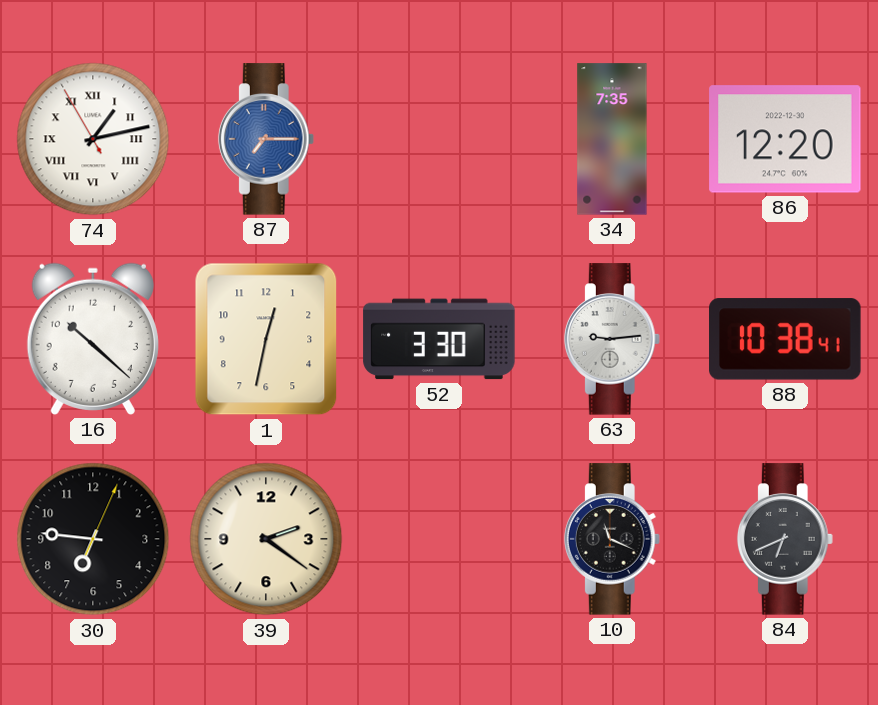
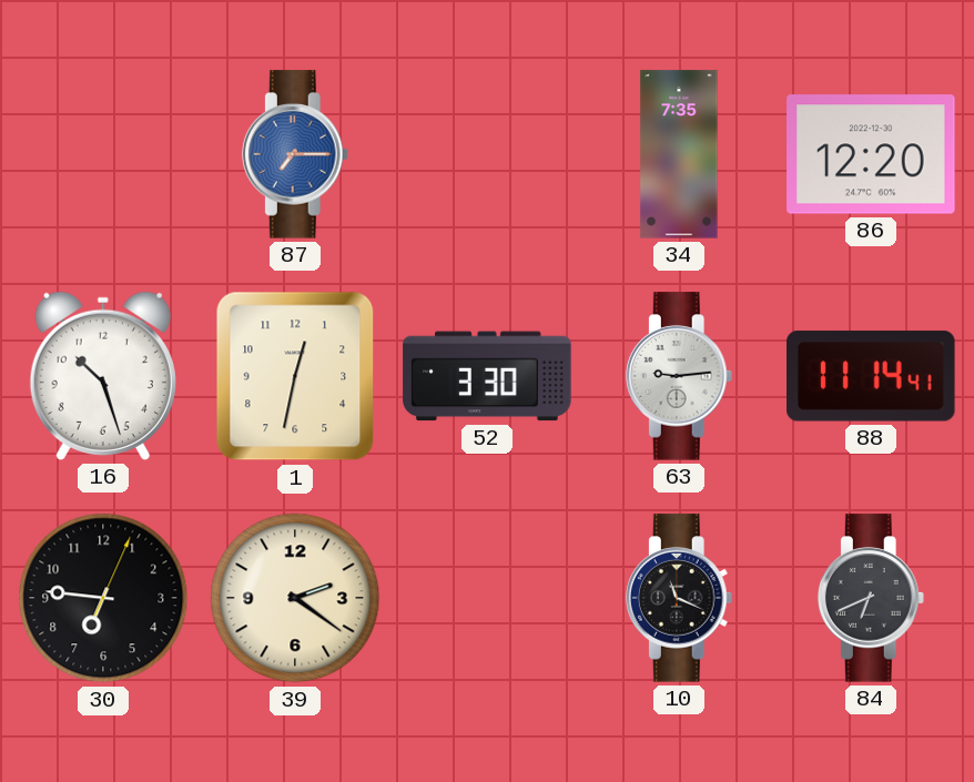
74: 1:12 -> none
16: 10:22 -> 10:27
88: 10:38 -> 11:14
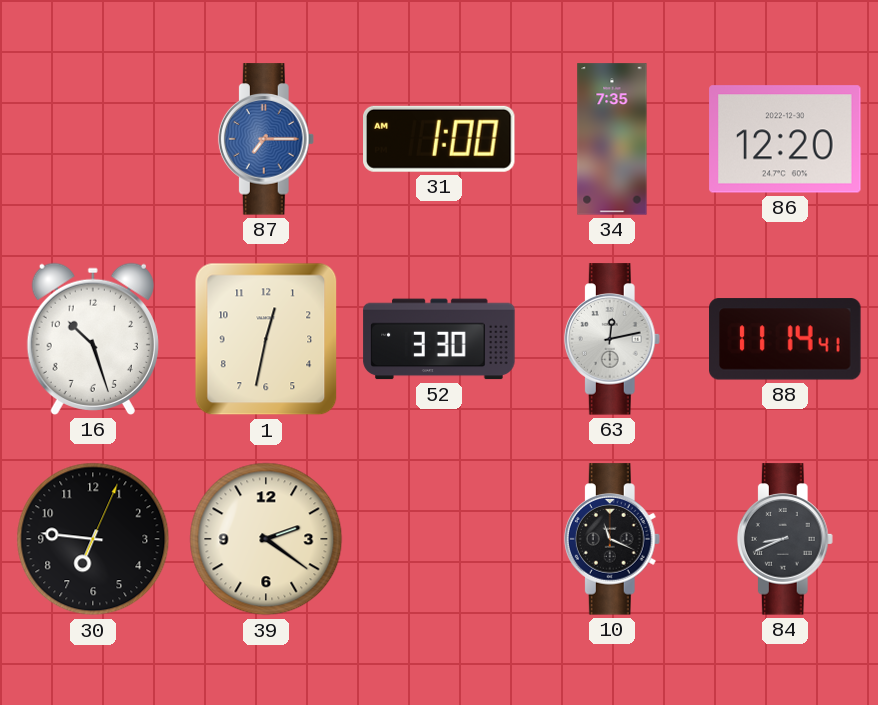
31: none -> 1:00
63: 9:14 -> 12:13
84: 6:41 -> 8:41
